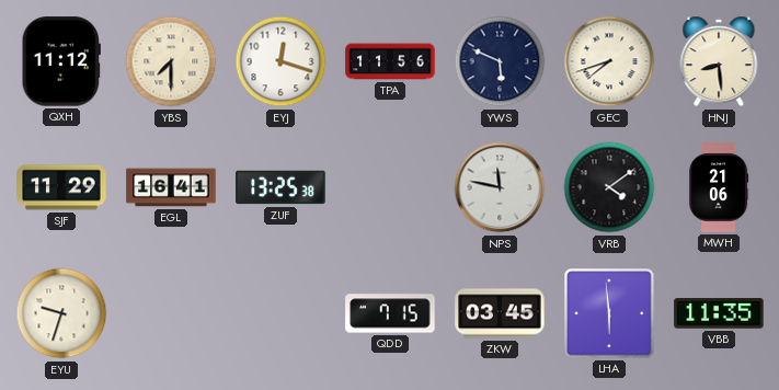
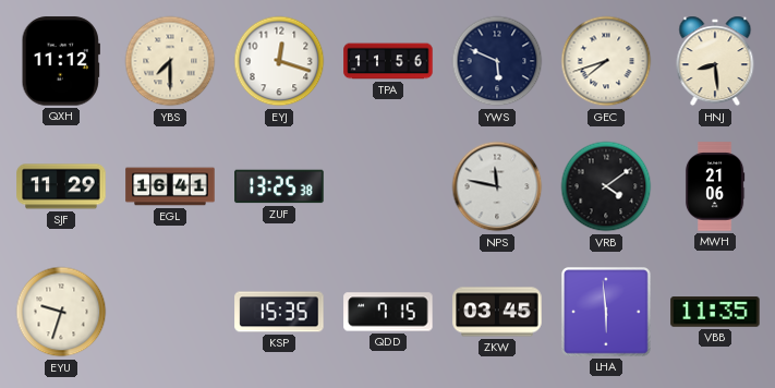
KSP: none -> 15:35
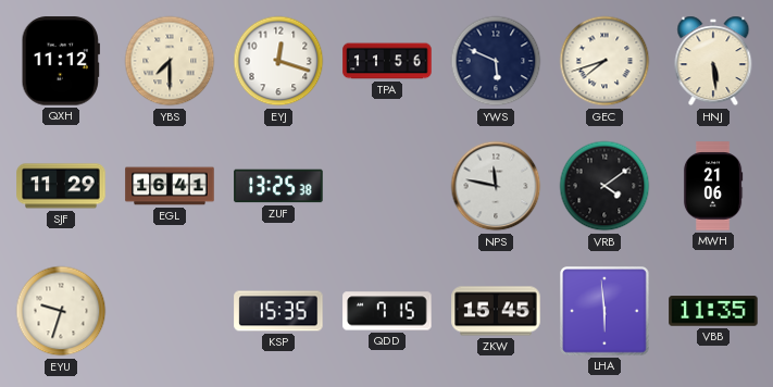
HNJ: 8:29 -> 5:29
ZKW: 03:45 -> 15:45
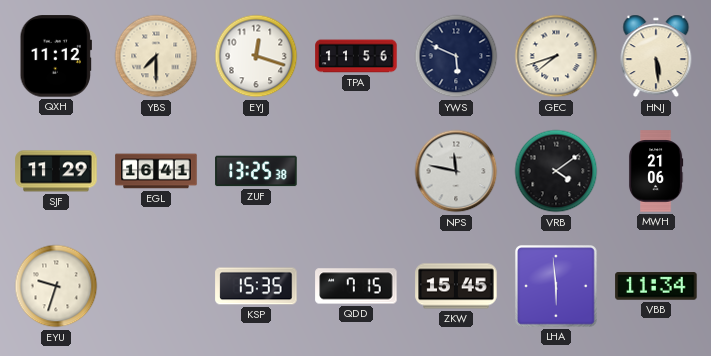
VBB: 11:35 -> 11:34
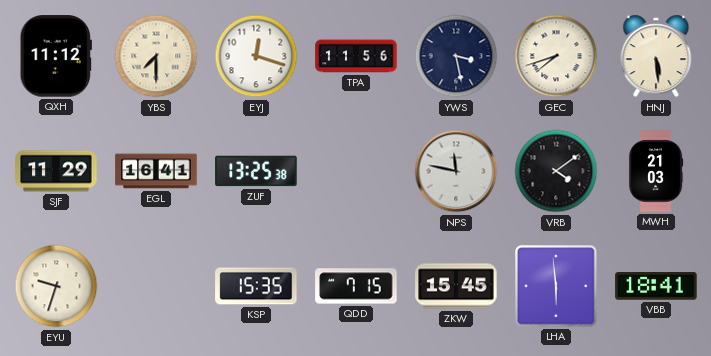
YWS: 5:49 -> 3:28
MWH: 21:06 -> 21:03
VBB: 11:34 -> 18:41
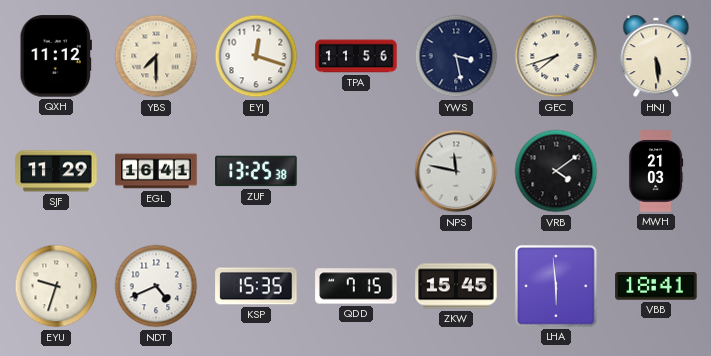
NDT: none -> 4:41
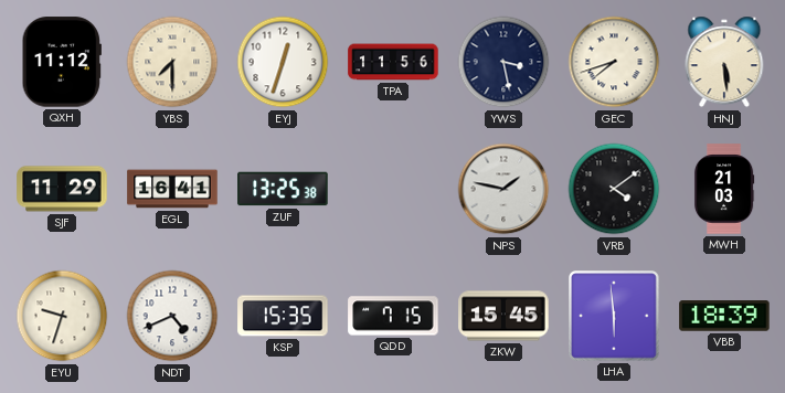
EYJ: 12:18 -> 12:33
NPS: 11:47 -> 1:47
VBB: 18:41 -> 18:39
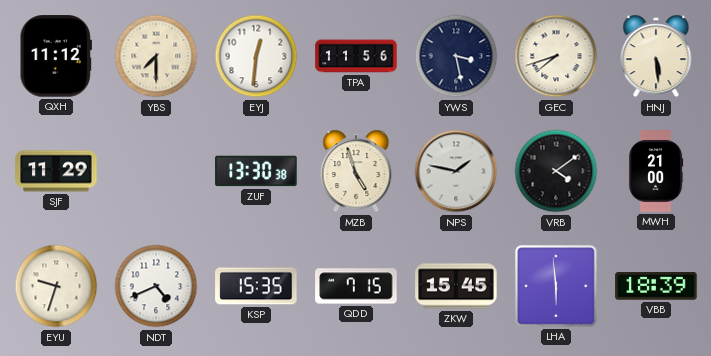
EYJ: 12:33 -> 12:31
EGL: 16:41 -> none
ZUF: 13:25 -> 13:30
MZB: none -> 4:57
MWH: 21:03 -> 21:00
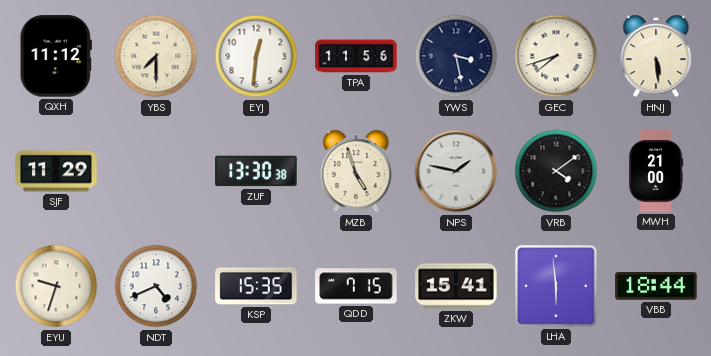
ZKW: 15:45 -> 15:41
VBB: 18:39 -> 18:44
